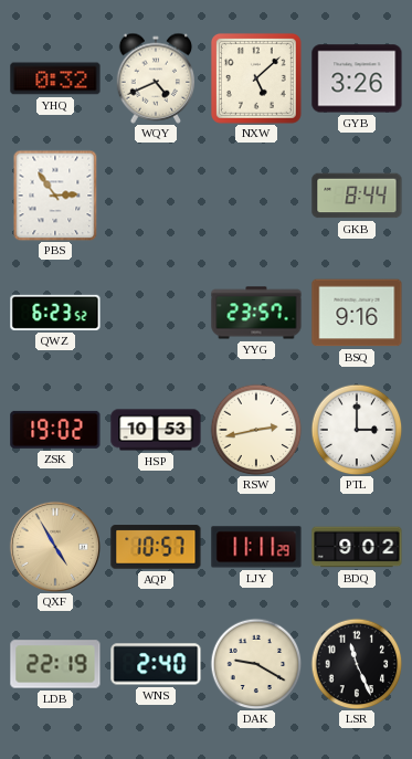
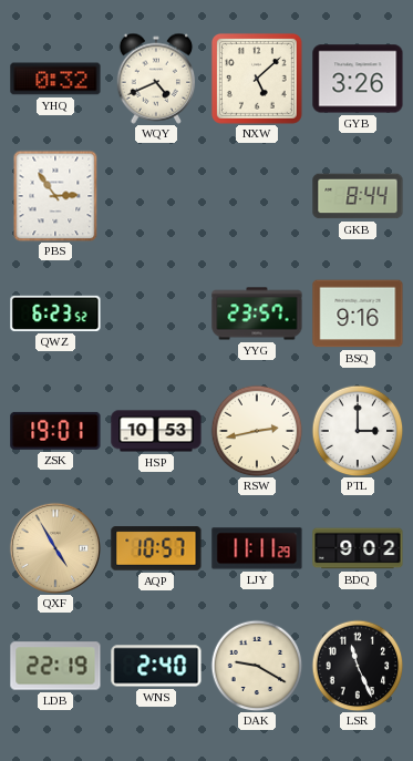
ZSK: 19:02 -> 19:01
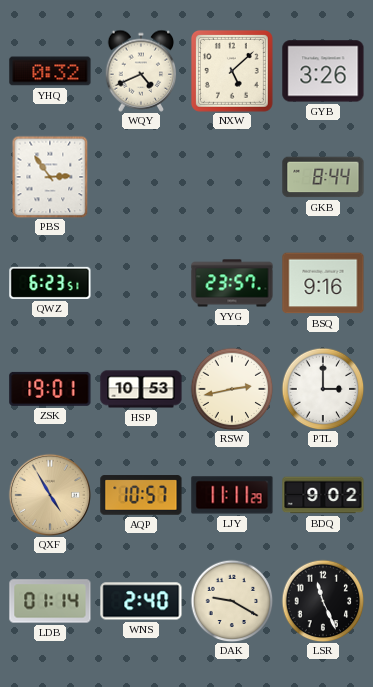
QWZ: 6:23:52 -> 6:23:51
LDB: 22:19 -> 01:14
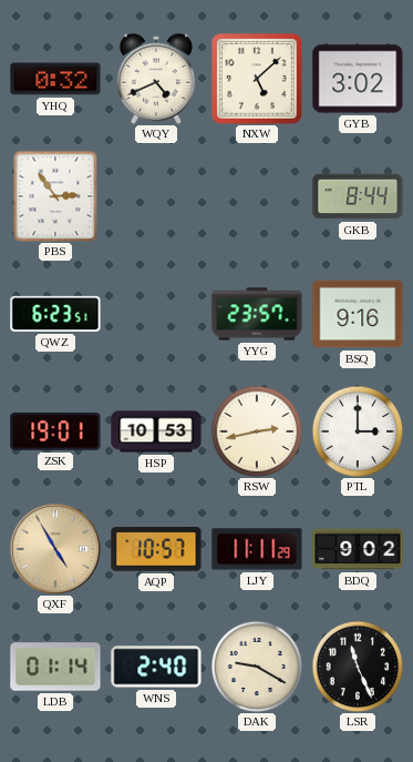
GYB: 3:26 -> 3:02
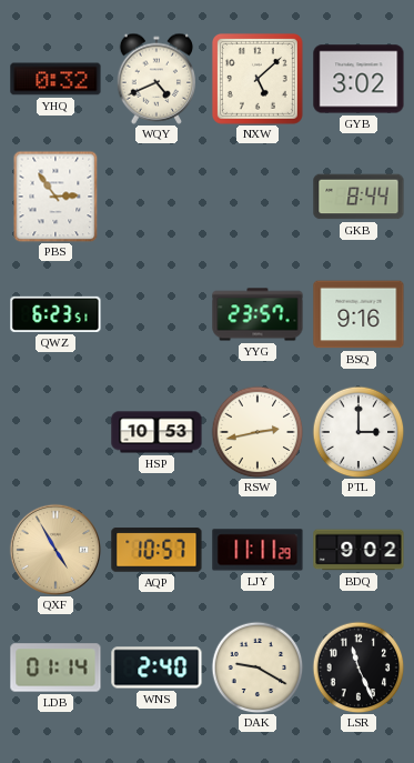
ZSK: 19:01 -> none
